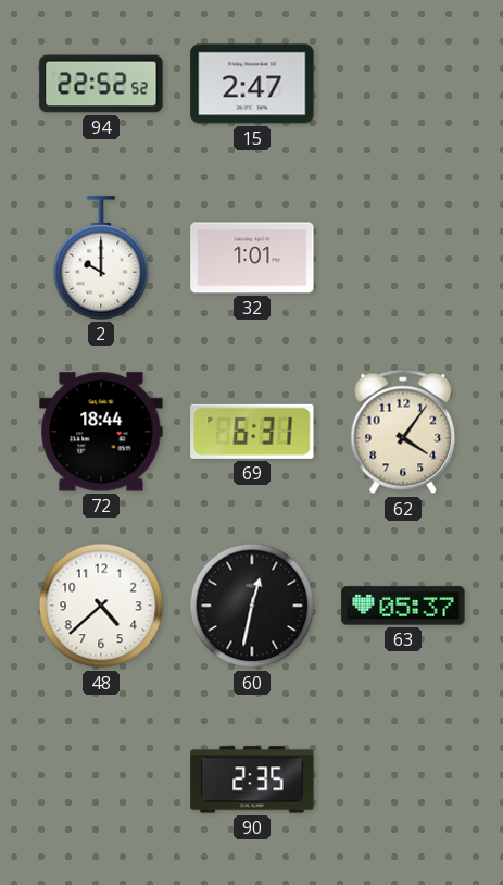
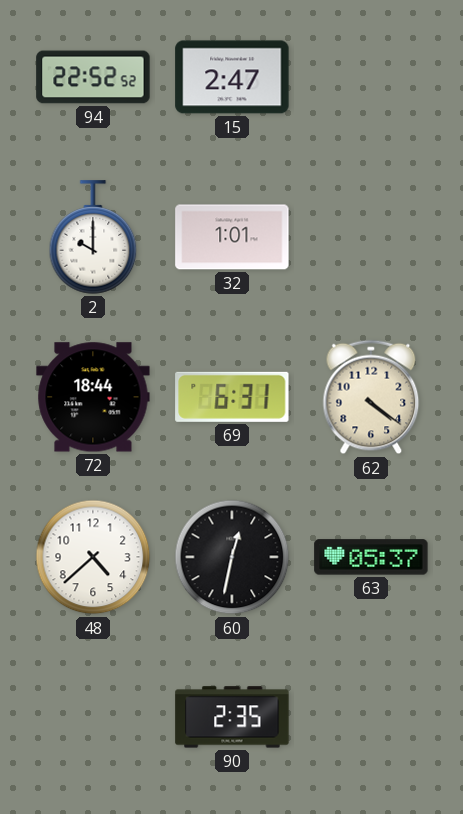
62: 4:06 -> 4:21
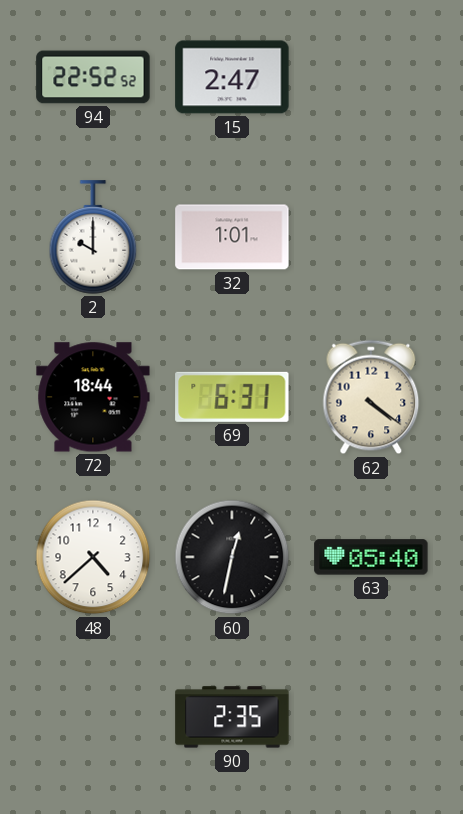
63: 05:37 -> 05:40
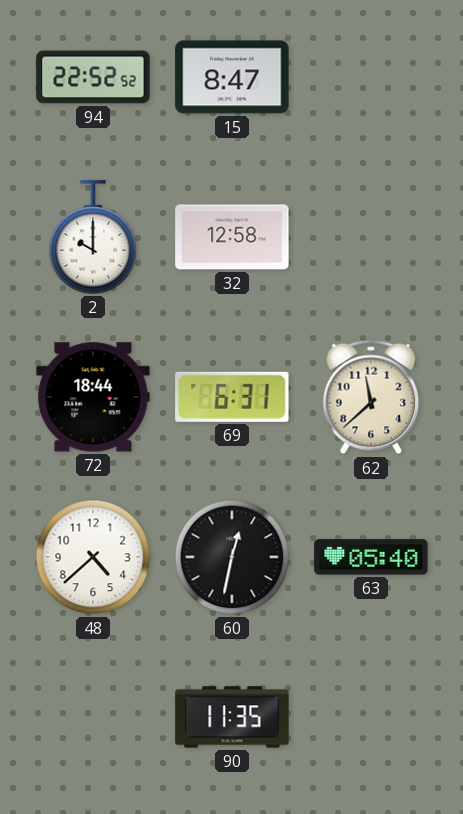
15: 2:47 -> 8:47
32: 1:01 -> 12:58
62: 4:21 -> 11:38
90: 2:35 -> 11:35
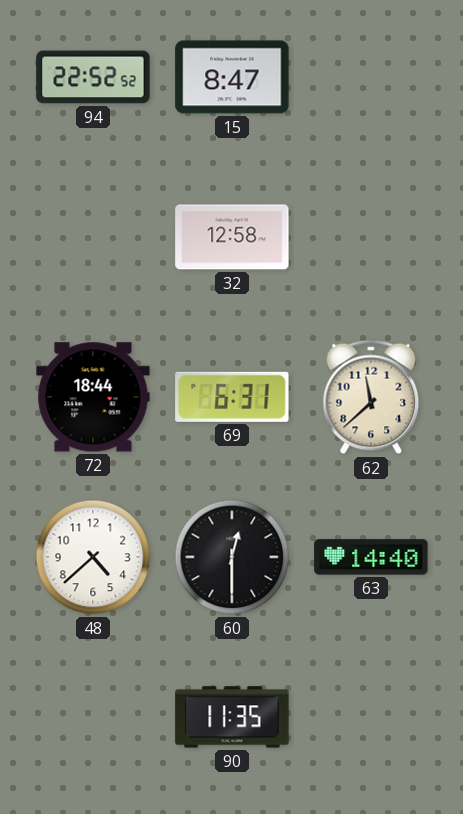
2: 10:00 -> none
60: 12:32 -> 12:30
63: 05:40 -> 14:40
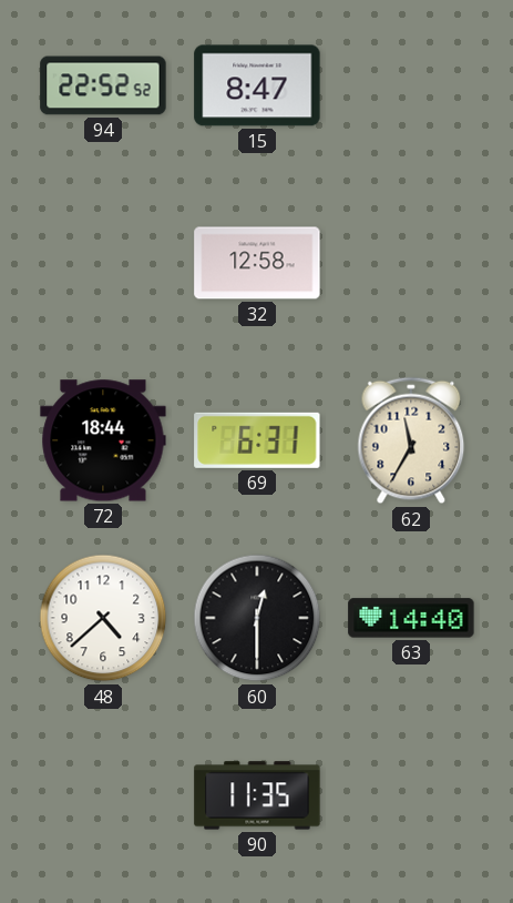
62: 11:38 -> 11:35
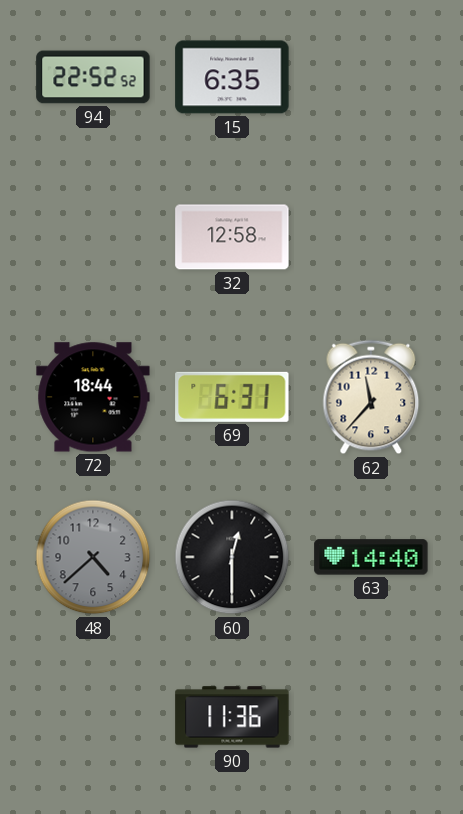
15: 8:47 -> 6:35
62: 11:35 -> 11:37
48 dial: white -> grey
90: 11:35 -> 11:36
